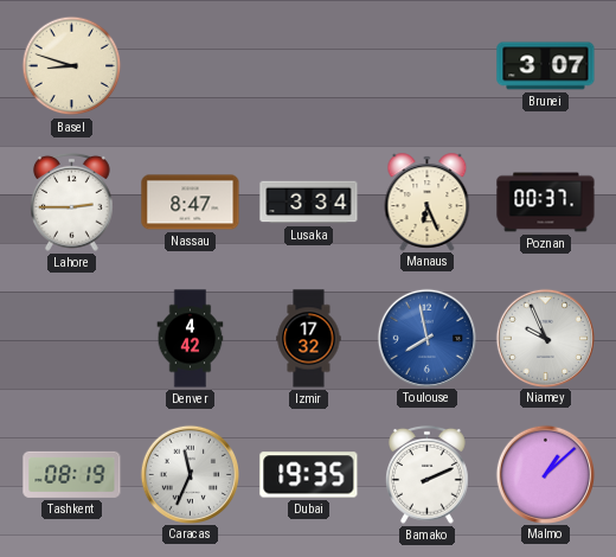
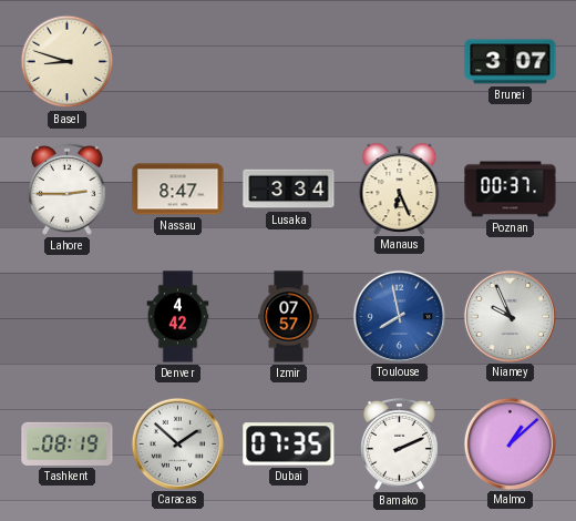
Izmir: 17:32 -> 07:57
Caracas: 11:34 -> 1:52
Dubai: 19:35 -> 07:35
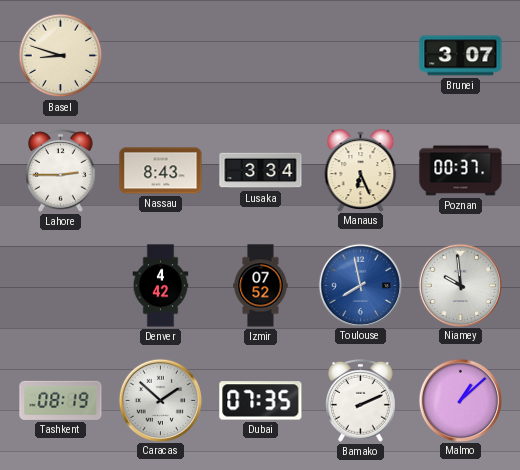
Nassau: 8:47 -> 8:43
Izmir: 07:57 -> 07:52
Niamey: 9:56 -> 9:59
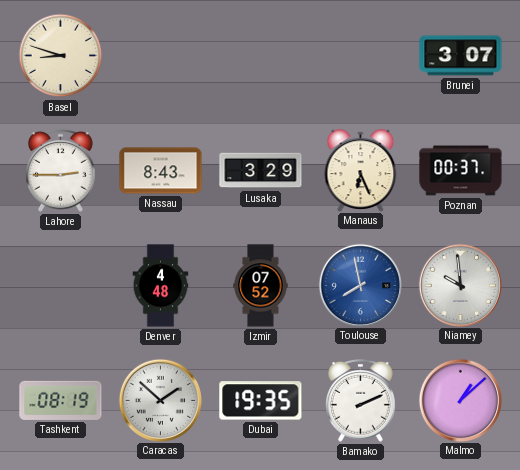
Lusaka: 3:34 -> 3:29
Denver: 4:42 -> 4:48
Dubai: 07:35 -> 19:35
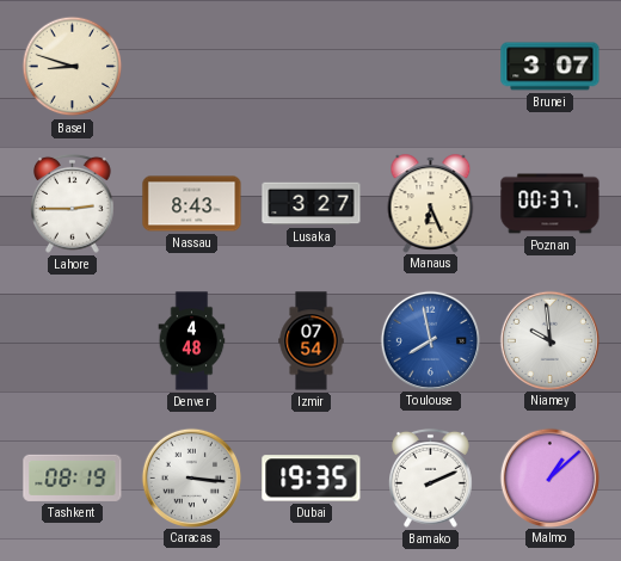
Lusaka: 3:29 -> 3:27
Izmir: 07:52 -> 07:54
Caracas: 1:52 -> 3:16
